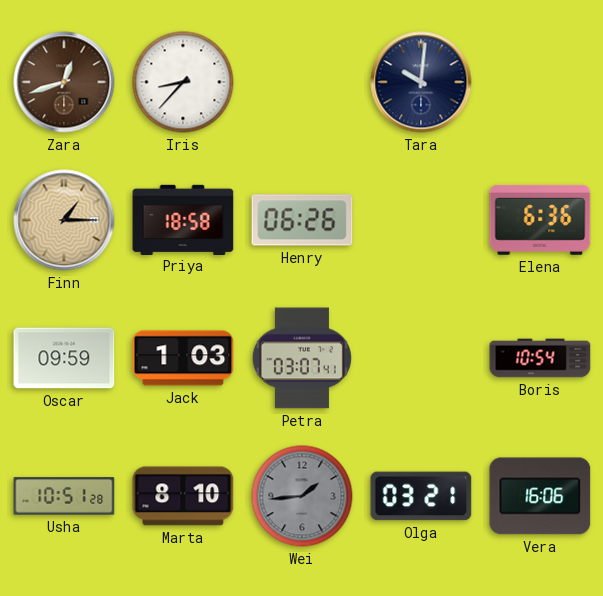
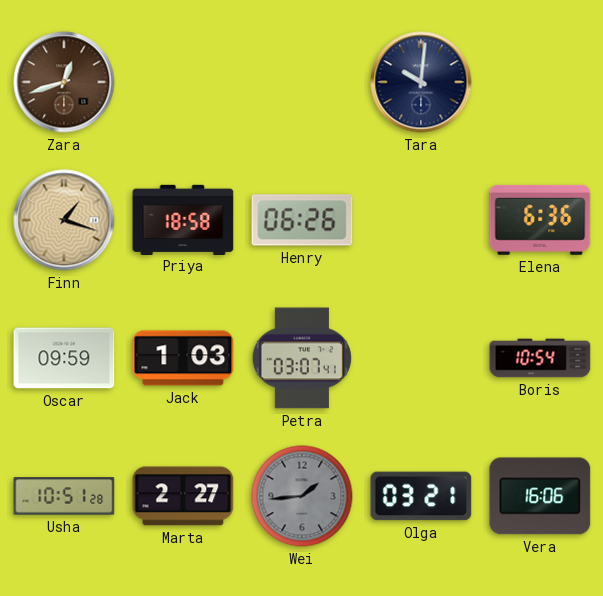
Iris: 8:37 -> none
Finn: 1:15 -> 1:18
Marta: 8:10 -> 2:27
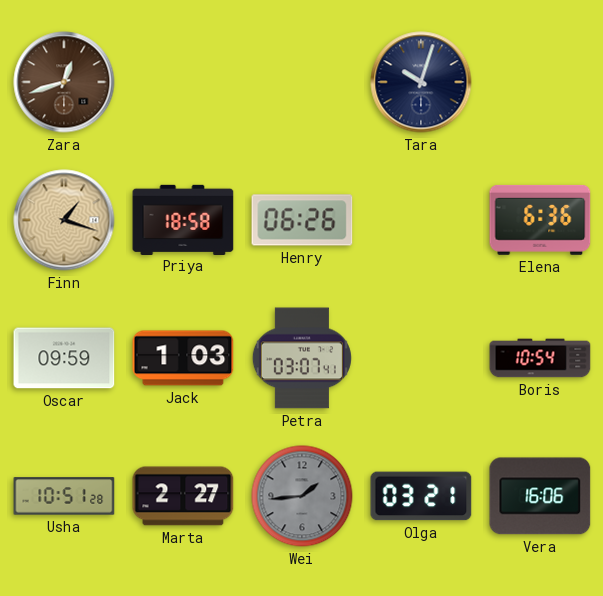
Tara: 10:01 -> 10:03
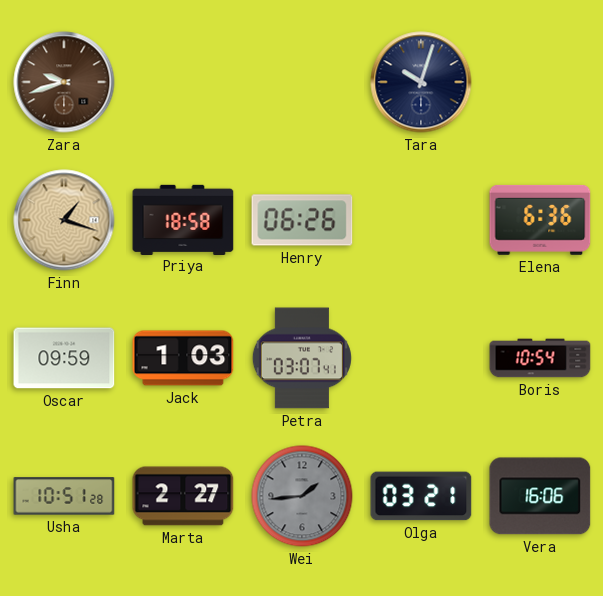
Zara: 12:42 -> 9:42
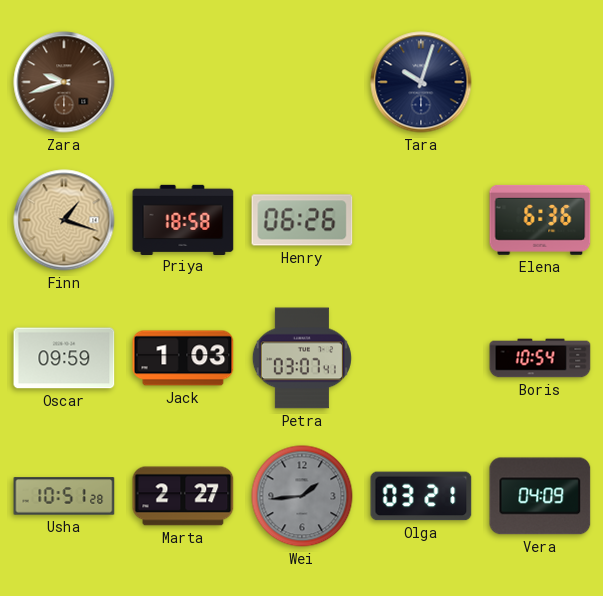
Vera: 16:06 -> 04:09
